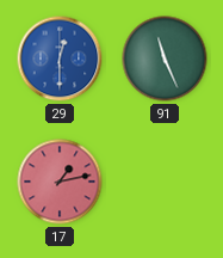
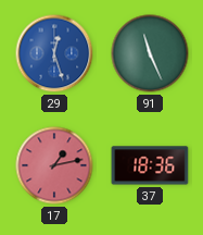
29: 12:30 -> 12:27
37: none -> 18:36
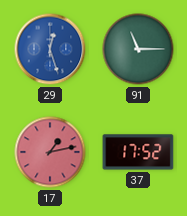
91: 11:26 -> 11:15
37: 18:36 -> 17:52
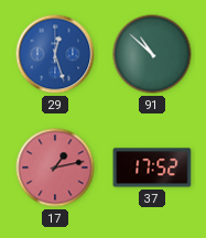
91: 11:15 -> 10:52
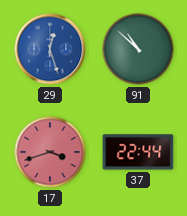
17: 1:13 -> 3:42
37: 17:52 -> 22:44
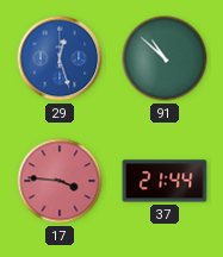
17: 3:42 -> 3:46
37: 22:44 -> 21:44
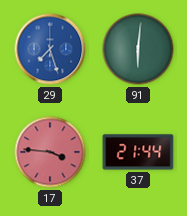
29: 12:27 -> 7:27
91: 10:52 -> 6:01
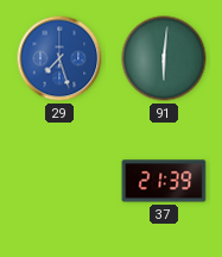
17: 3:46 -> none
37: 21:44 -> 21:39
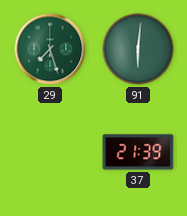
29 dial: blue -> green
